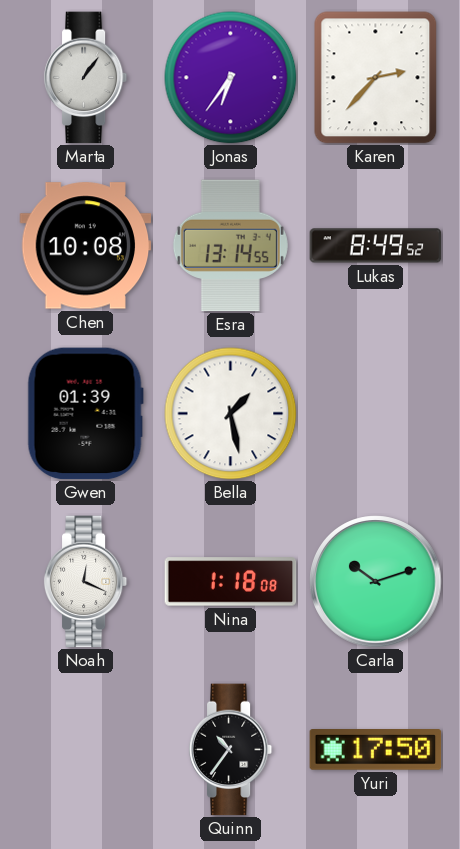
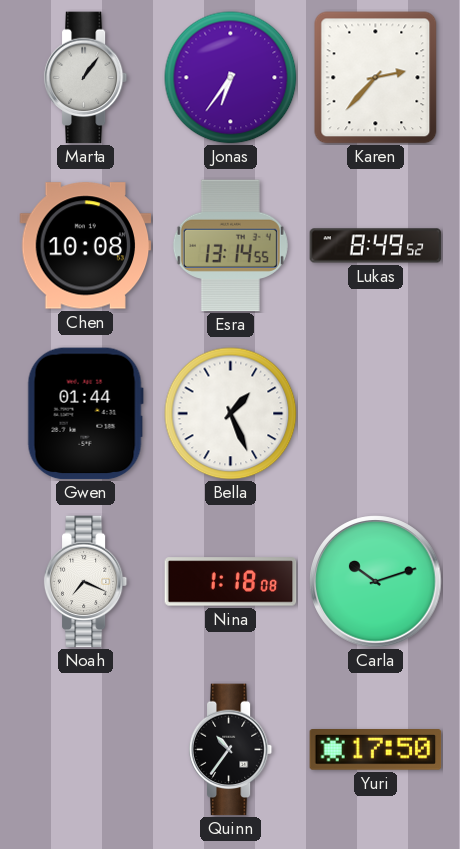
Gwen: 01:39 -> 01:44
Bella: 1:28 -> 1:26
Noah: 12:19 -> 7:19
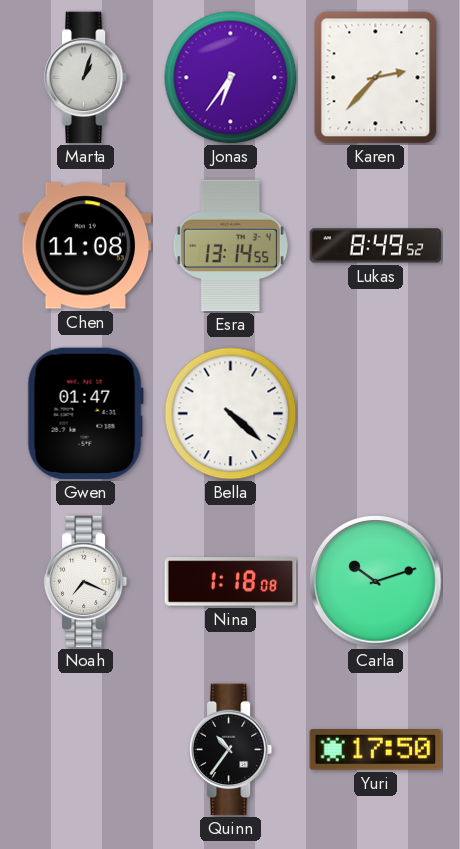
Marta: 1:06 -> 1:03
Chen: 10:08 -> 11:08
Gwen: 01:44 -> 01:47
Bella: 1:26 -> 4:22
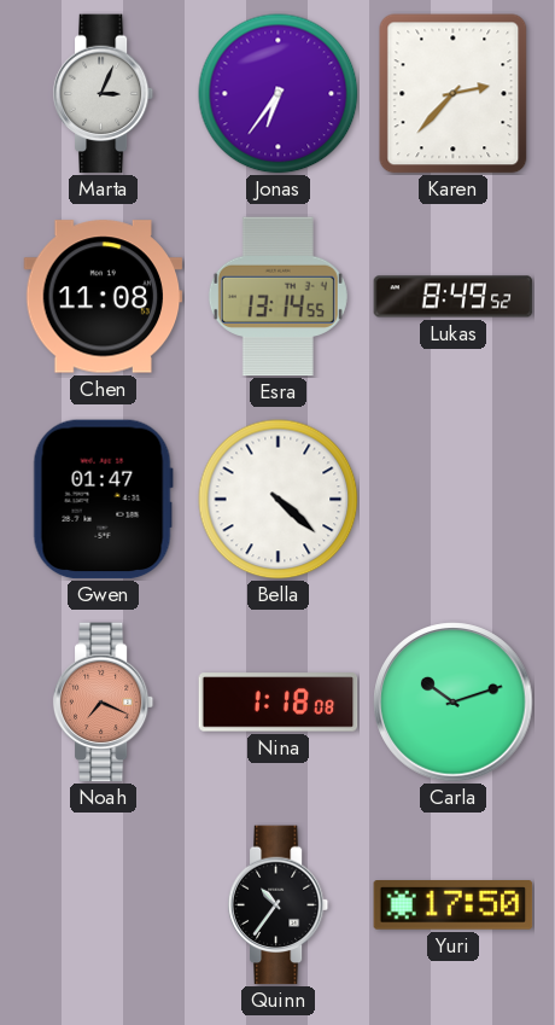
Marta: 1:03 -> 3:04
Noah dial: white -> salmon
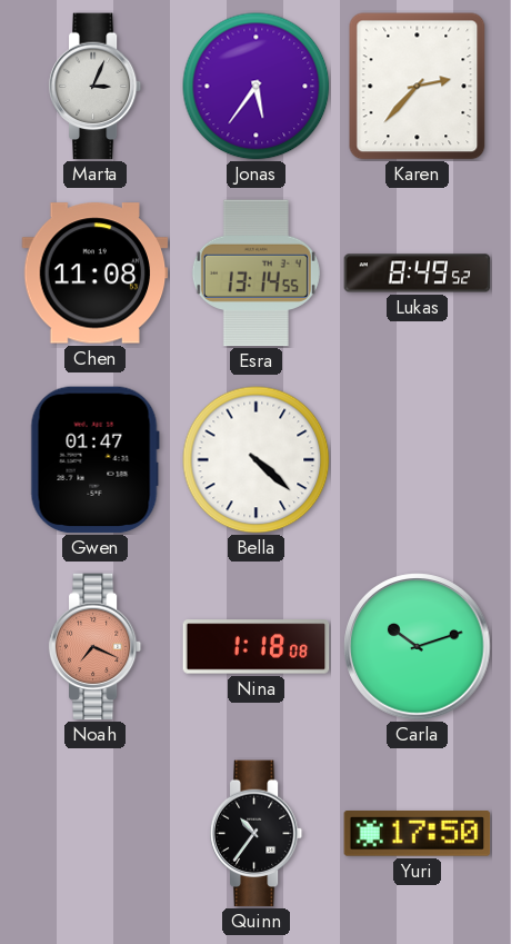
Jonas: 6:36 -> 5:36
